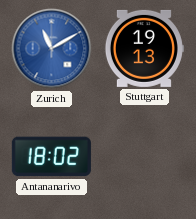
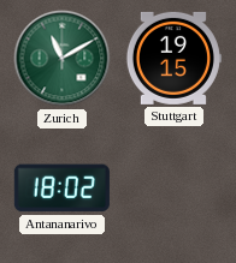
Zurich dial: blue -> green
Stuttgart: 19:13 -> 19:15
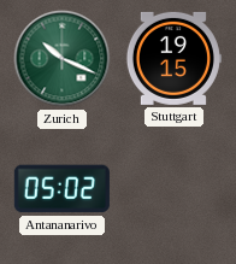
Zurich: 11:10 -> 10:19
Antananarivo: 18:02 -> 05:02
